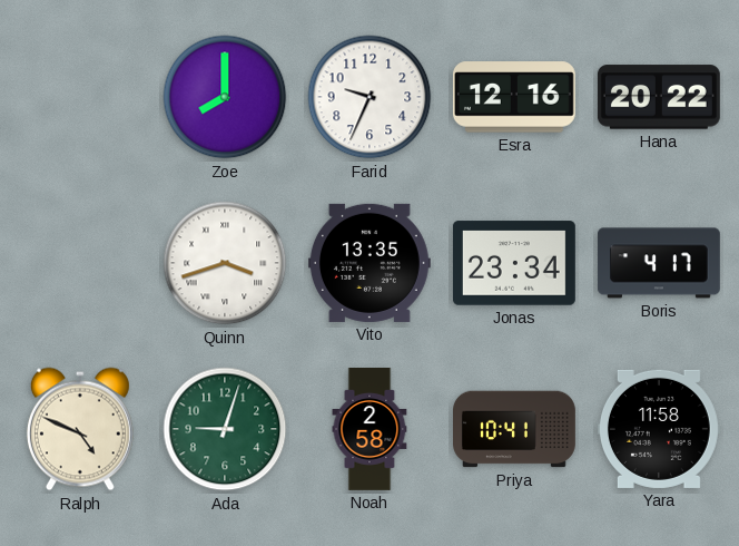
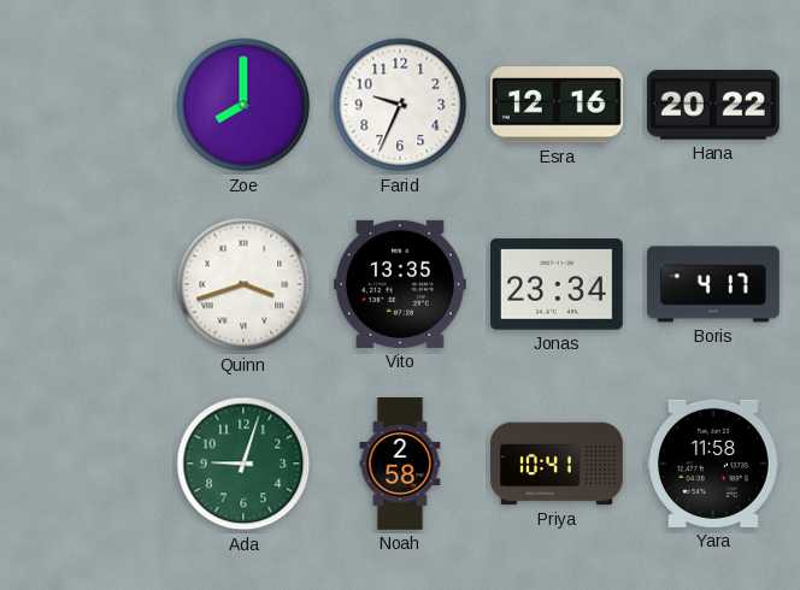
Ralph: 4:49 -> none
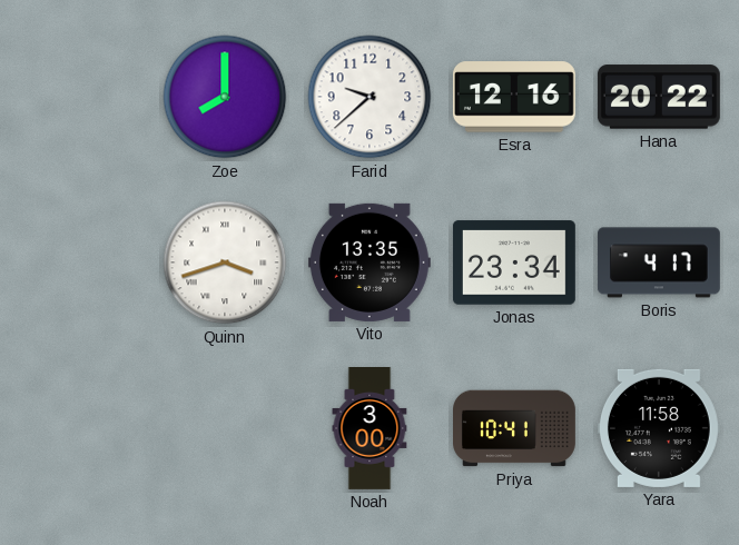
Farid: 9:34 -> 9:38
Ada: 9:03 -> none
Noah: 2:58 -> 3:00
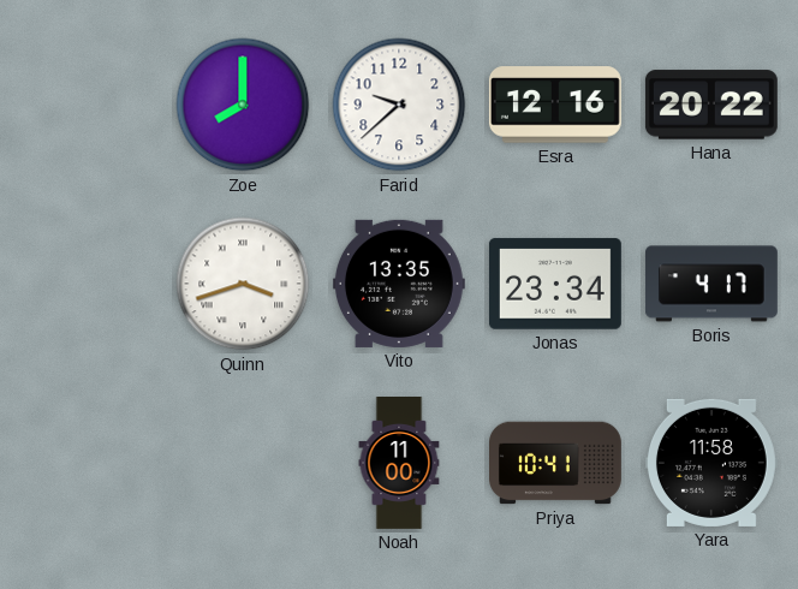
Noah: 3:00 -> 11:00
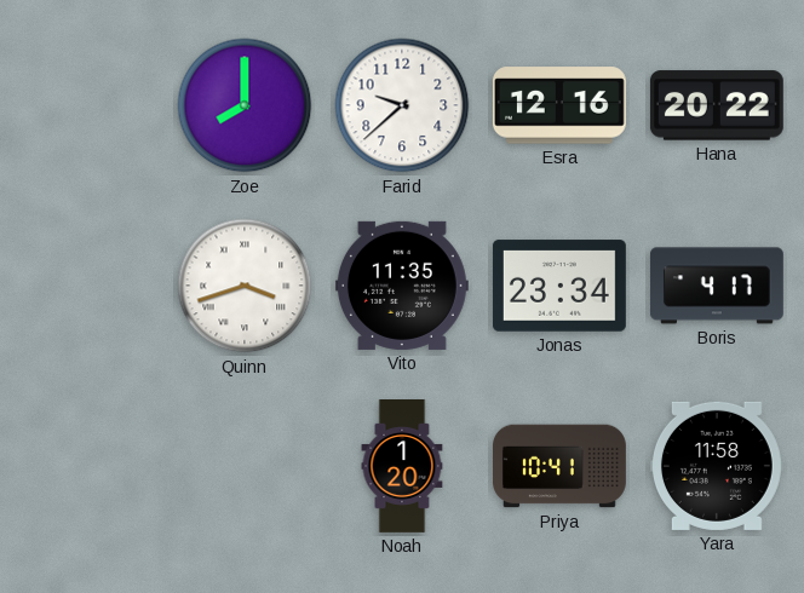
Vito: 13:35 -> 11:35
Noah: 11:00 -> 1:20
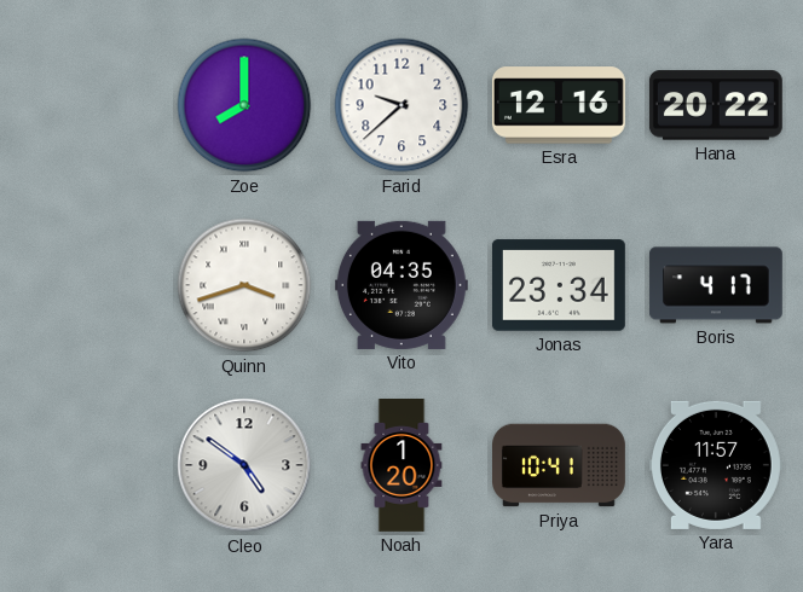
Vito: 11:35 -> 04:35
Cleo: none -> 4:51
Yara: 11:58 -> 11:57
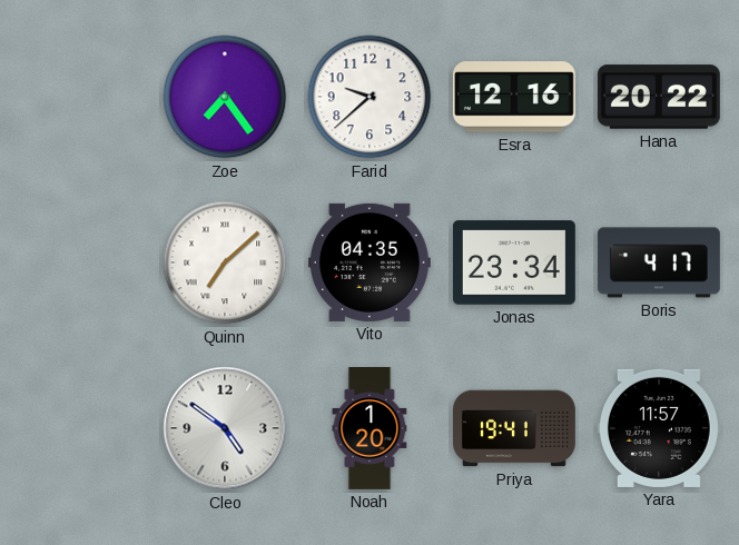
Zoe: 8:00 -> 7:24
Quinn: 3:42 -> 7:08
Priya: 10:41 -> 19:41
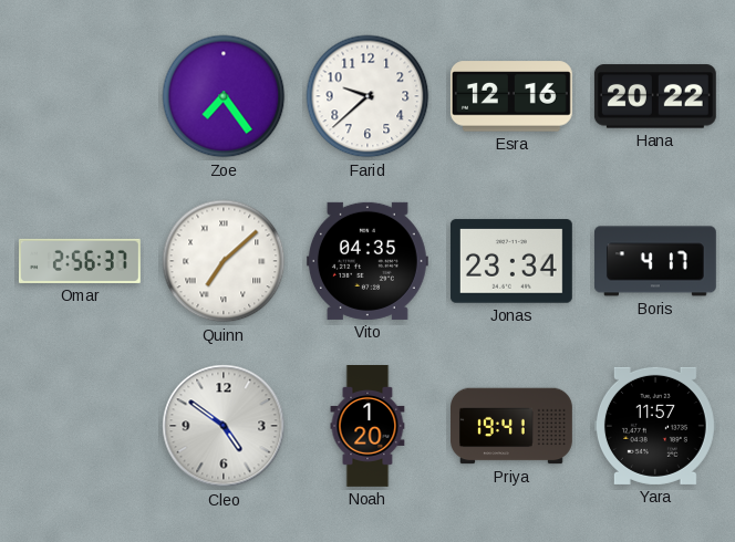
Omar: none -> 2:56
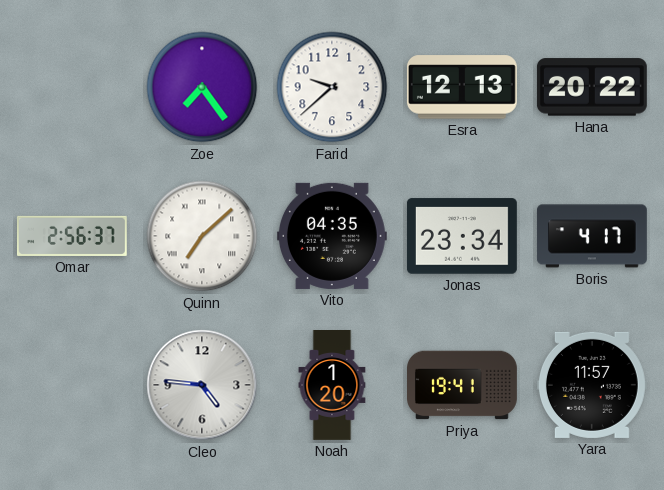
Esra: 12:16 -> 12:13
Cleo: 4:51 -> 4:46
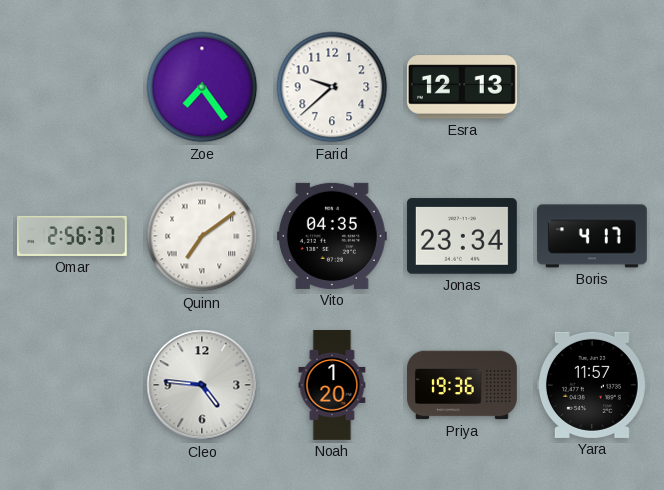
Hana: 20:22 -> none
Quinn: 7:08 -> 7:09
Priya: 19:41 -> 19:36
